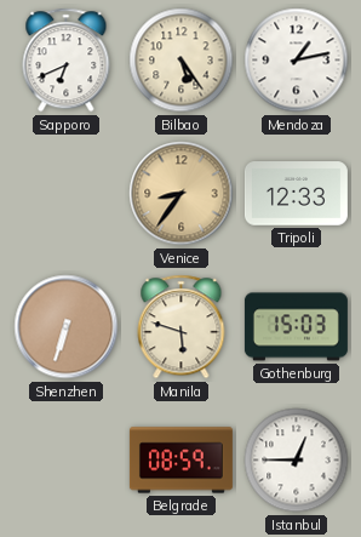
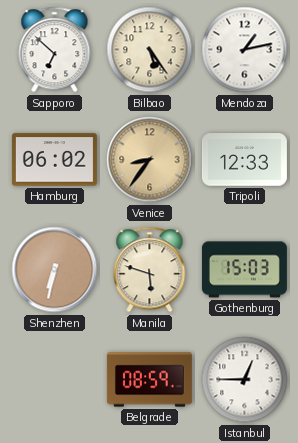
Sapporo: 6:41 -> 6:52
Hamburg: none -> 06:02
Shenzhen: 6:33 -> 6:32
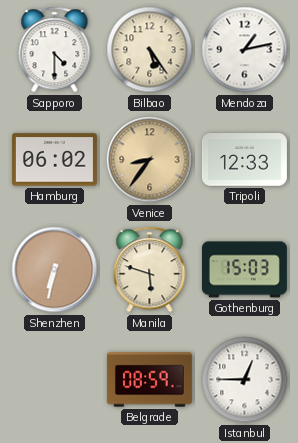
Sapporo: 6:52 -> 4:30
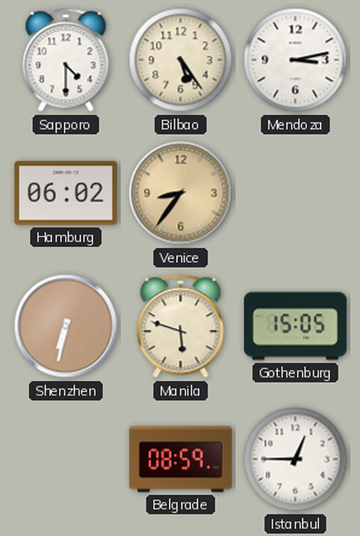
Mendoza: 1:13 -> 3:13
Tripoli: 12:33 -> none
Gothenburg: 15:03 -> 15:05
